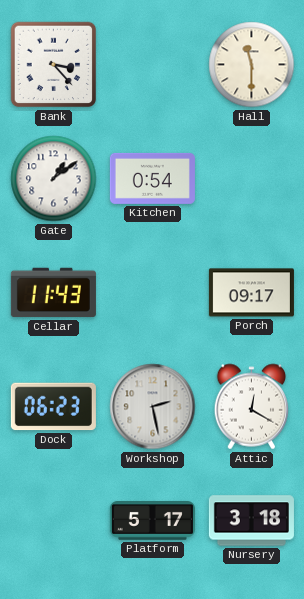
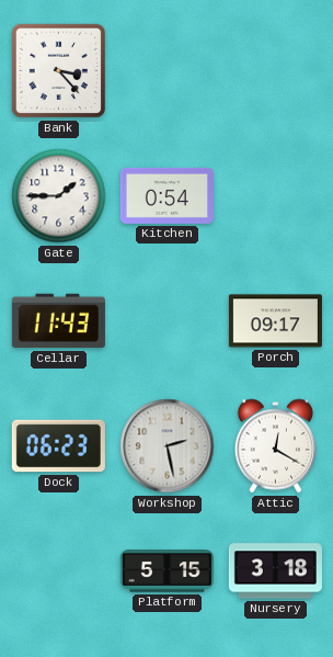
Hall: 11:30 -> none
Gate: 1:09 -> 1:45
Platform: 5:17 -> 5:15
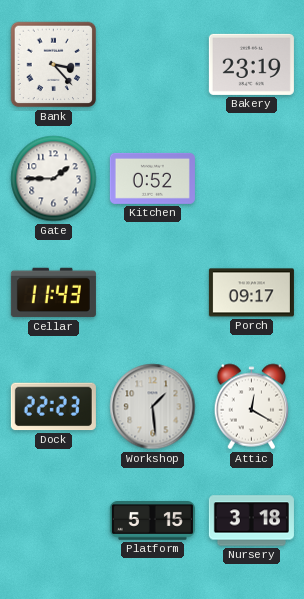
Bakery: none -> 23:19
Kitchen: 0:54 -> 0:52
Dock: 06:23 -> 22:23
Workshop: 2:28 -> 1:29
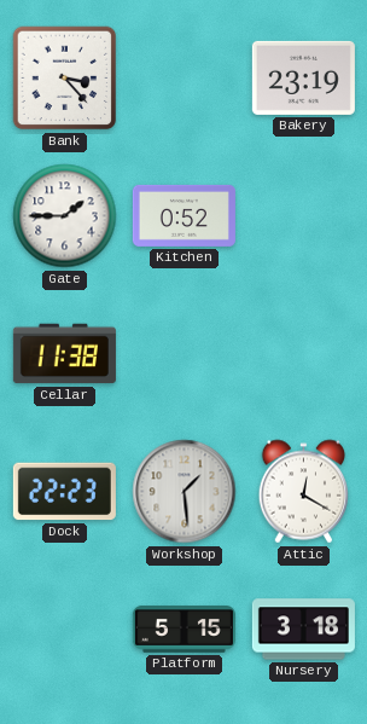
Cellar: 11:43 -> 11:38
Porch: 09:17 -> none
